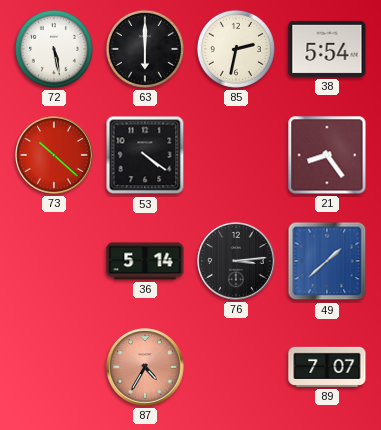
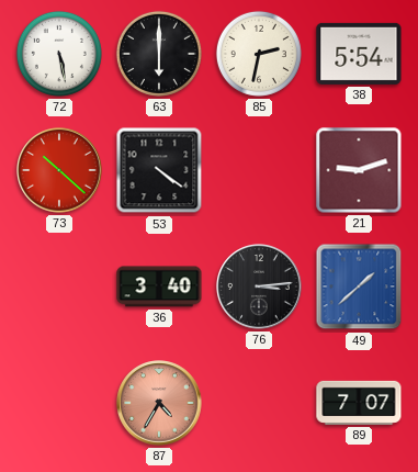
21: 8:24 -> 9:12
36: 5:14 -> 3:40
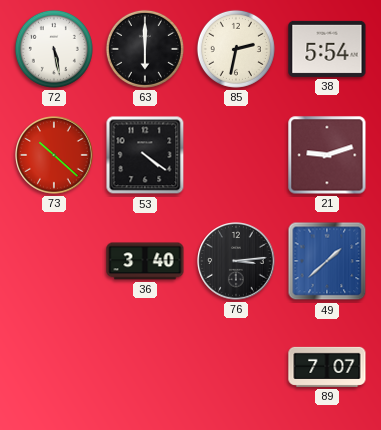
87: 4:35 -> none
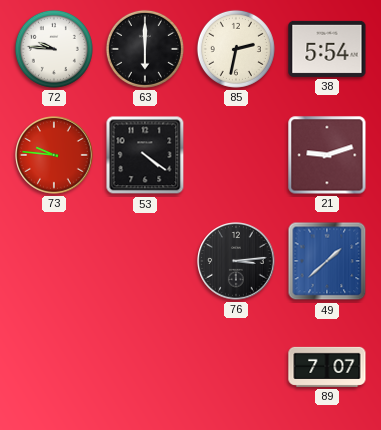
72: 5:28 -> 9:46
73: 10:22 -> 9:46
36: 3:40 -> none
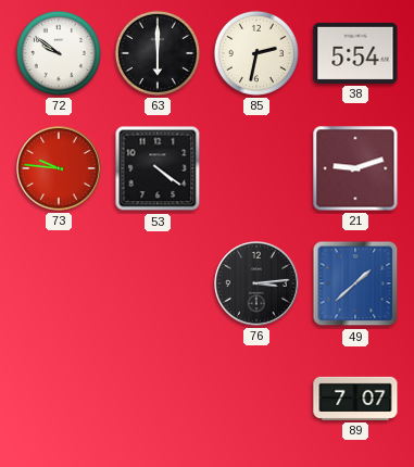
72: 9:46 -> 9:51
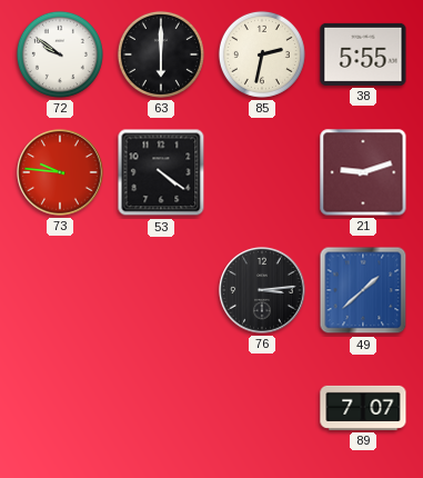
38: 5:54 -> 5:55
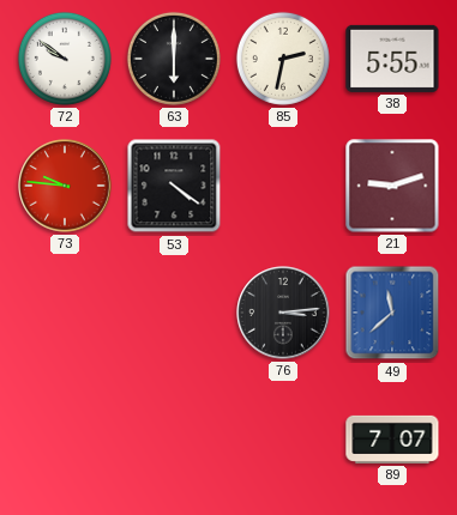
49: 1:38 -> 11:38
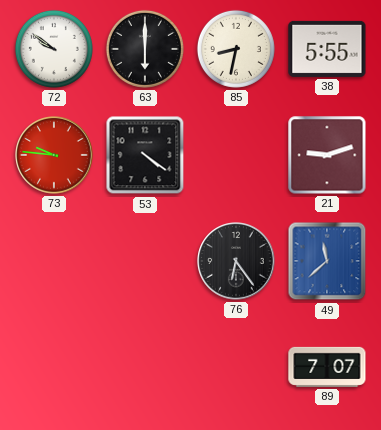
85: 2:32 -> 8:32
76: 3:14 -> 6:24
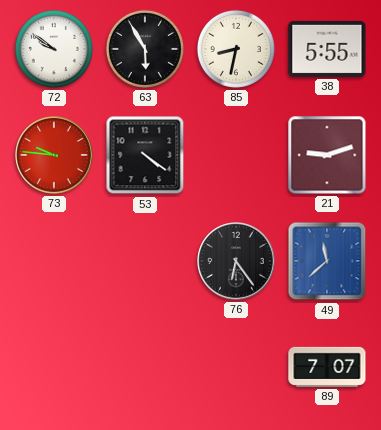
63: 6:00 -> 5:55
